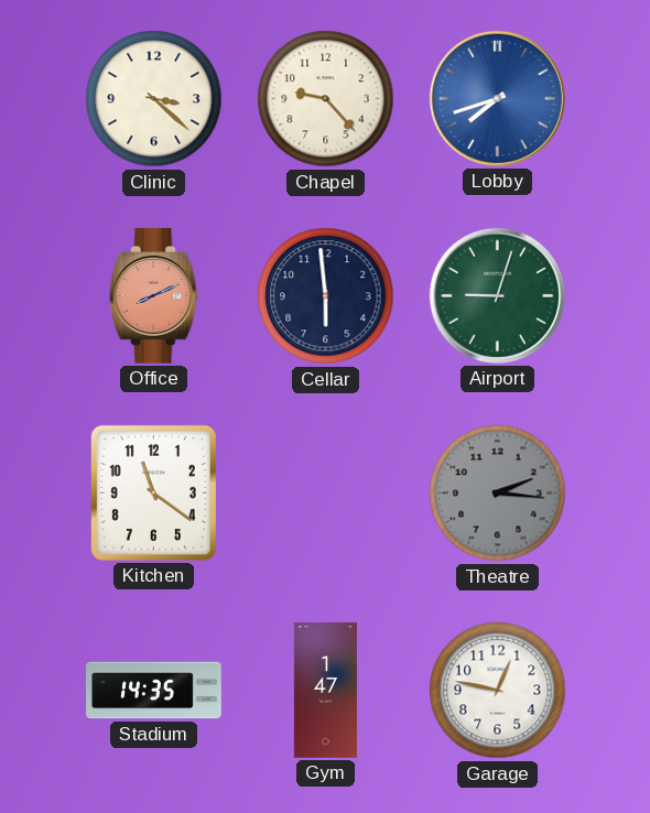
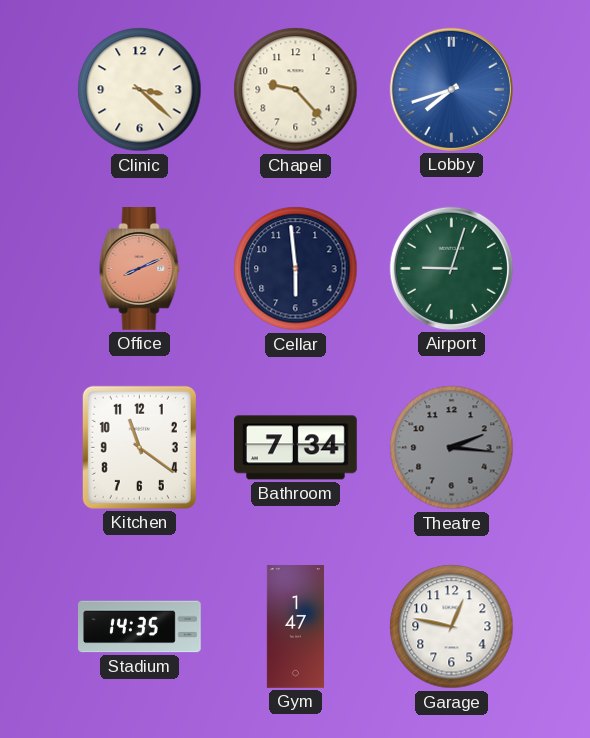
Bathroom: none -> 7:34
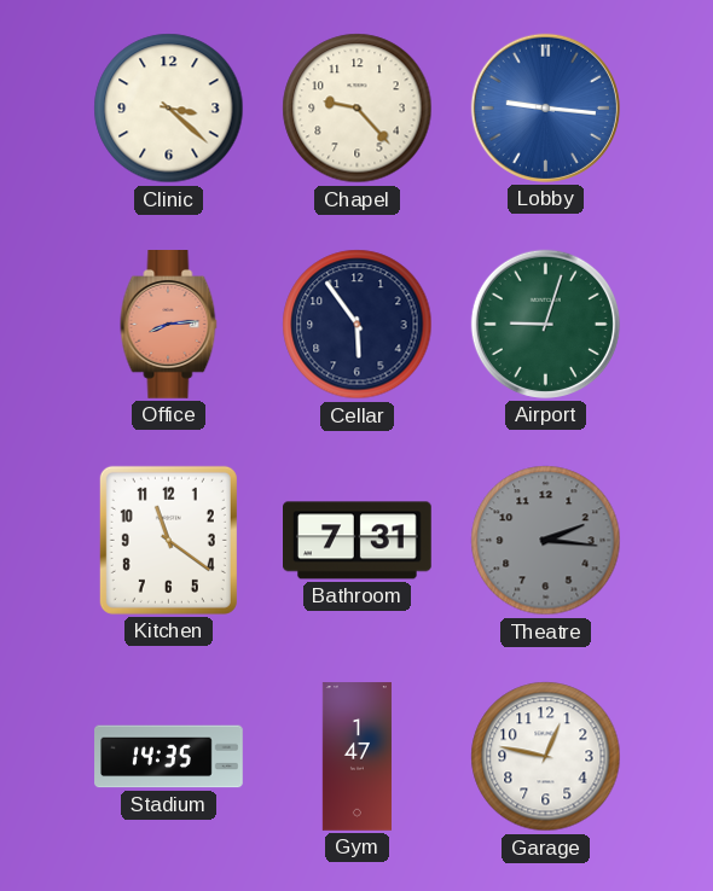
Lobby: 7:42 -> 9:16
Office: 8:11 -> 8:14
Cellar: 5:59 -> 5:54
Bathroom: 7:34 -> 7:31
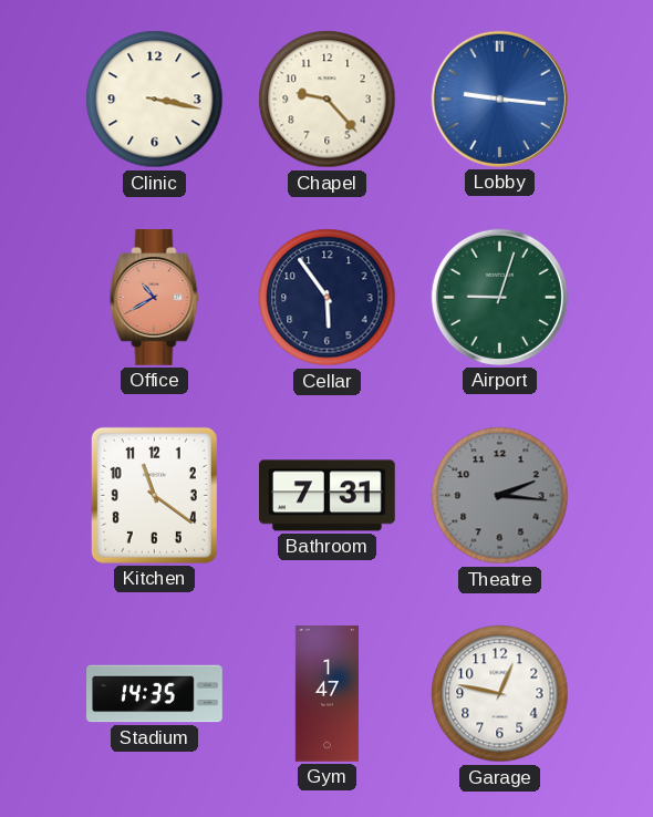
Clinic: 3:22 -> 3:17
Office: 8:14 -> 10:40
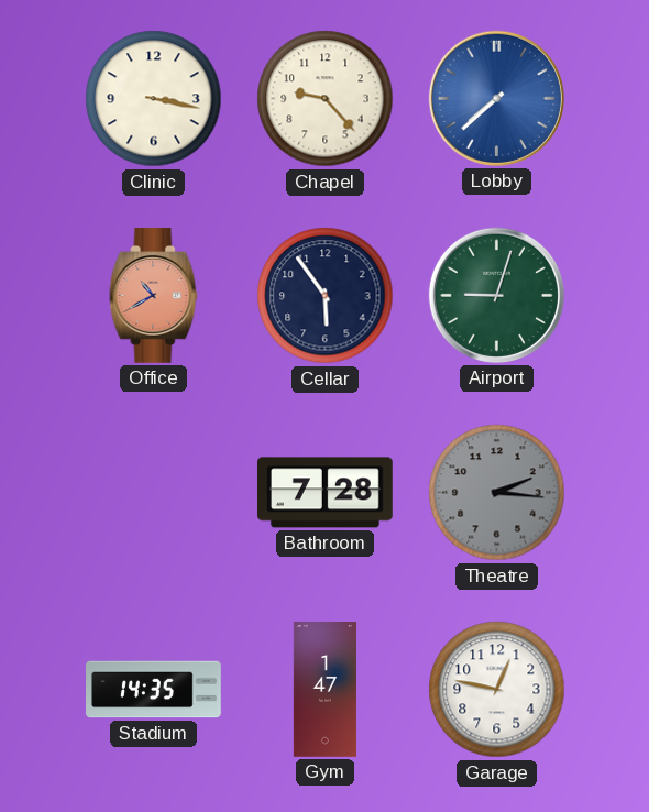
Lobby: 9:16 -> 7:38
Kitchen: 11:21 -> none
Bathroom: 7:31 -> 7:28
